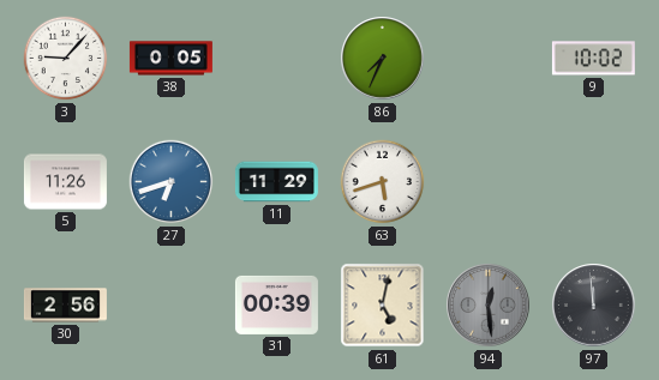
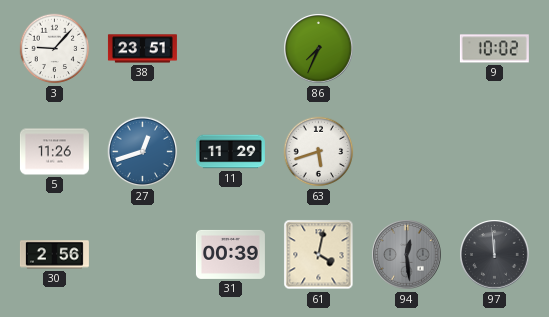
38: 0:05 -> 23:51
27: 6:42 -> 12:42
61: 5:02 -> 4:02
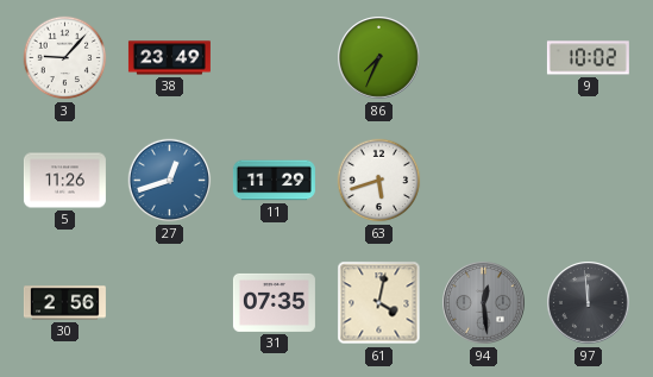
38: 23:51 -> 23:49
31: 00:39 -> 07:35
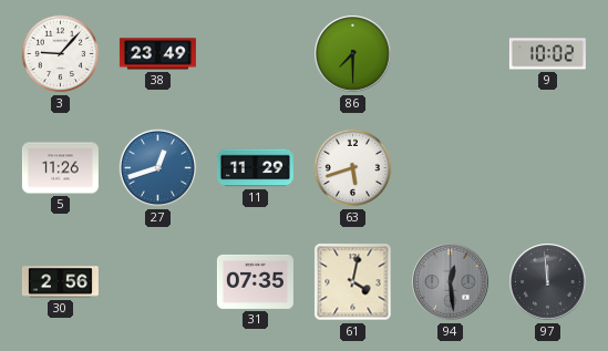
86: 7:34 -> 7:30
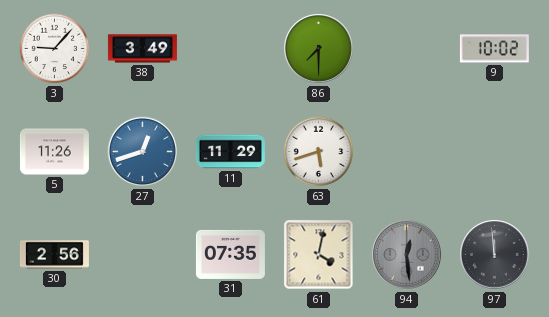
38: 23:49 -> 3:49
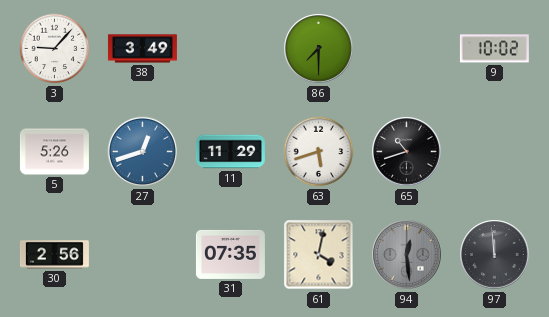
5: 11:26 -> 5:26
65: none -> 10:42
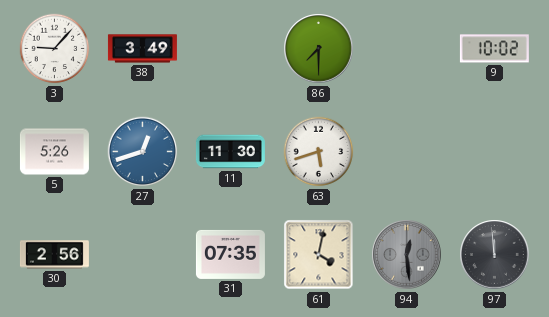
11: 11:29 -> 11:30
65: 10:42 -> none
